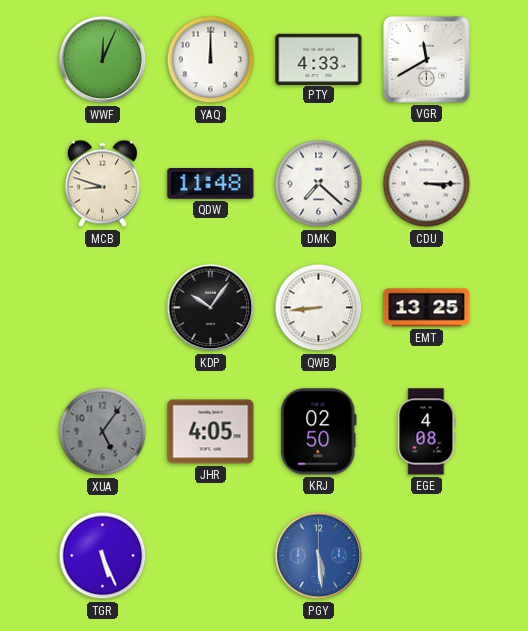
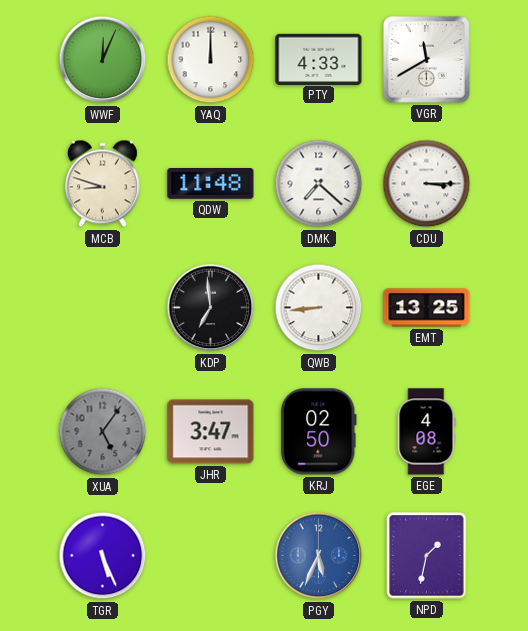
KDP: 10:06 -> 6:59
JHR: 4:05 -> 3:47
PGY: 5:29 -> 5:34
NPD: none -> 1:32
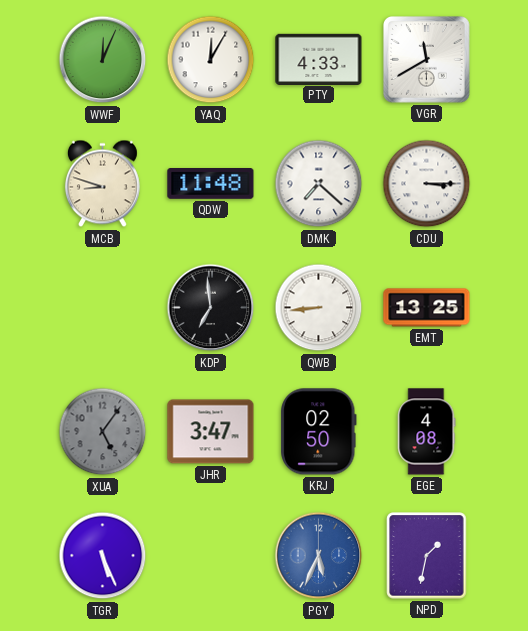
YAQ: 12:00 -> 12:05
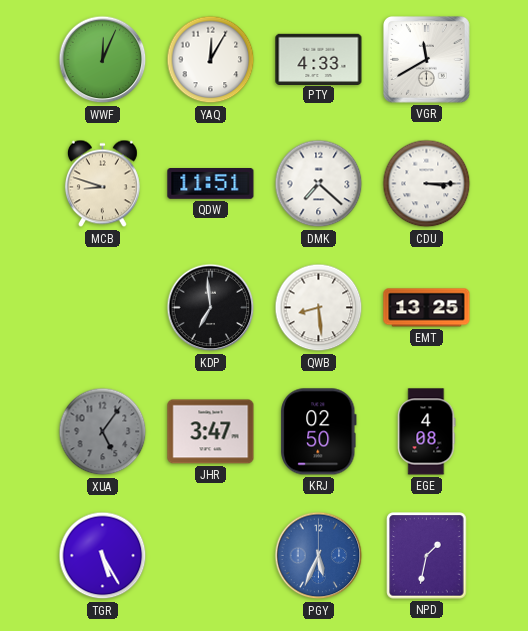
QDW: 11:48 -> 11:51
QWB: 8:44 -> 8:29
TGR: 5:26 -> 5:25
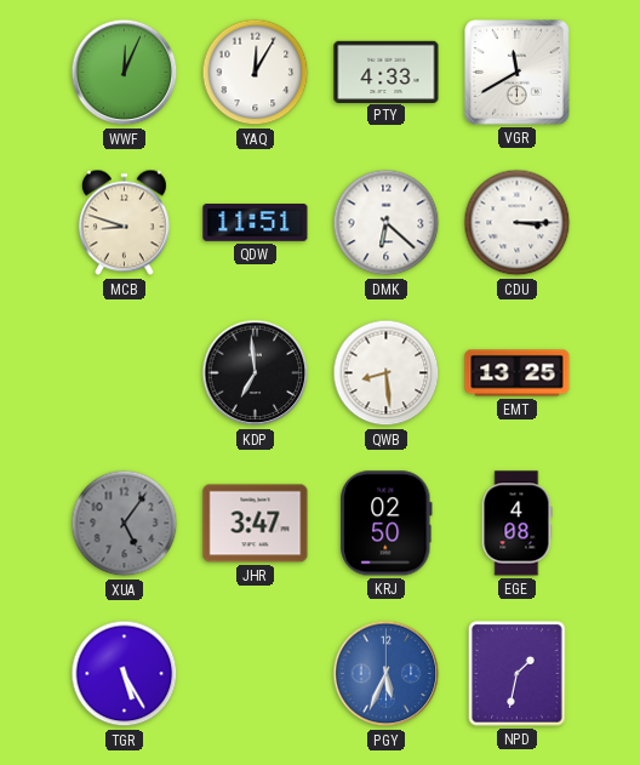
DMK: 7:22 -> 6:22
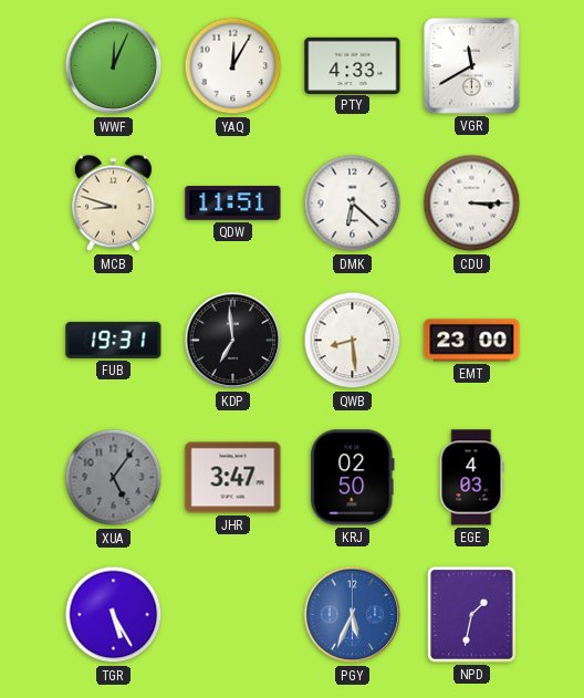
FUB: none -> 19:31
EMT: 13:25 -> 23:00
EGE: 4:08 -> 4:03
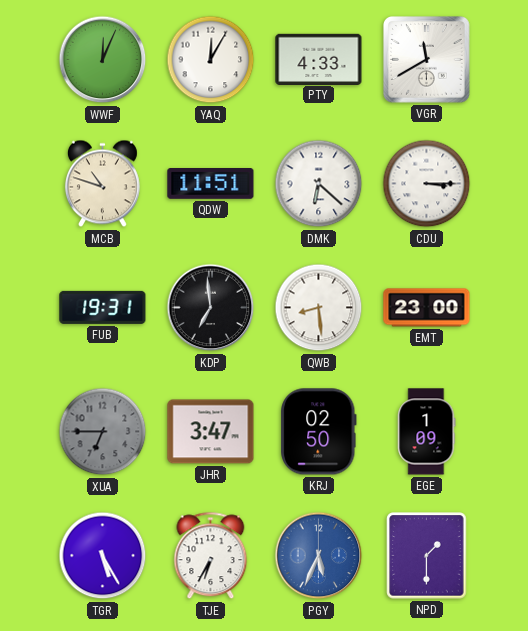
MCB: 8:48 -> 10:48
XUA: 5:06 -> 6:45
EGE: 4:03 -> 1:09
TJE: none -> 6:35
NPD: 1:32 -> 1:30
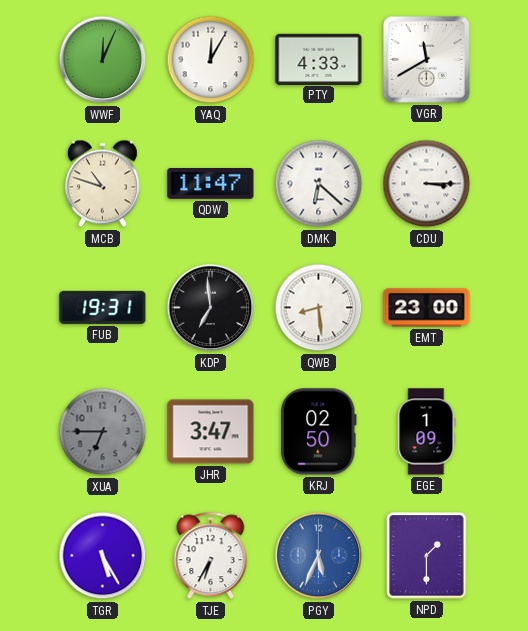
QDW: 11:51 -> 11:47
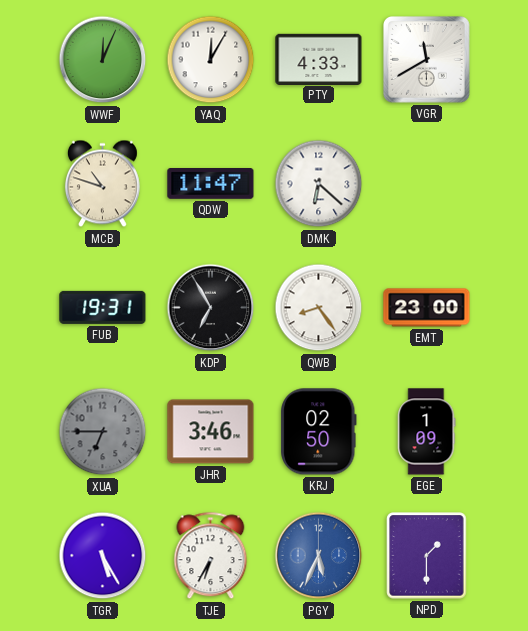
CDU: 3:15 -> none
KDP: 6:59 -> 6:55
QWB: 8:29 -> 8:24
JHR: 3:47 -> 3:46
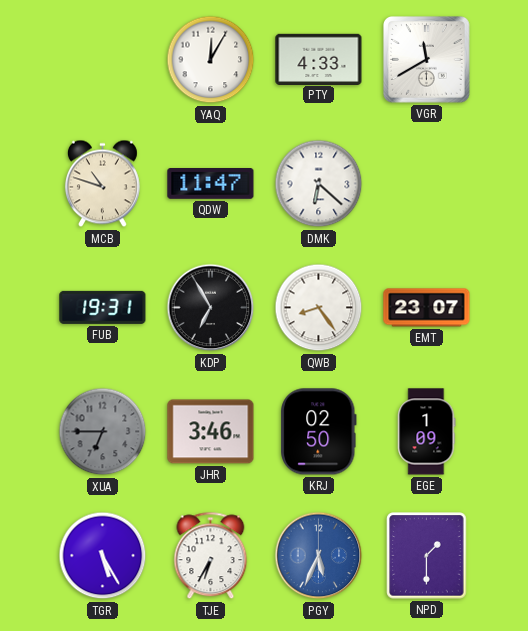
WWF: 12:04 -> none
EMT: 23:00 -> 23:07
